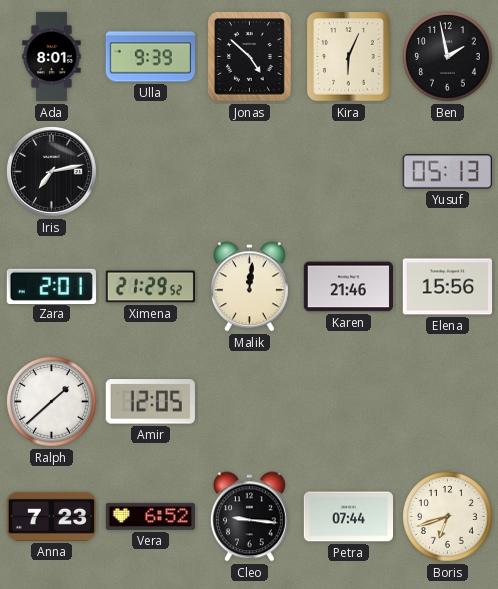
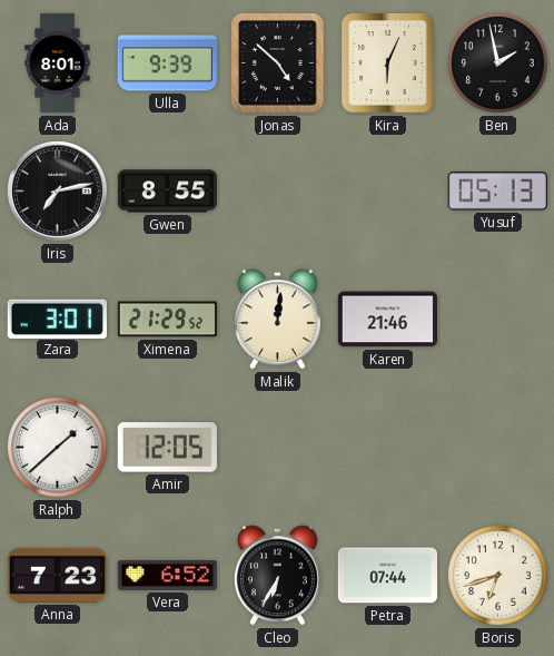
Gwen: none -> 8:55
Zara: 2:01 -> 3:01
Elena: 15:56 -> none
Cleo: 9:16 -> 6:35
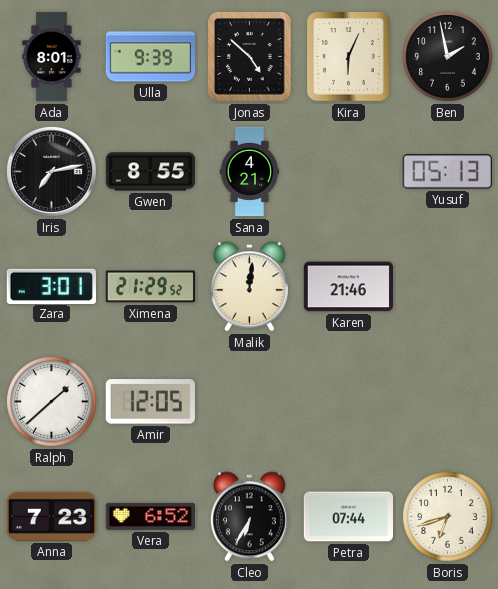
Sana: none -> 4:21
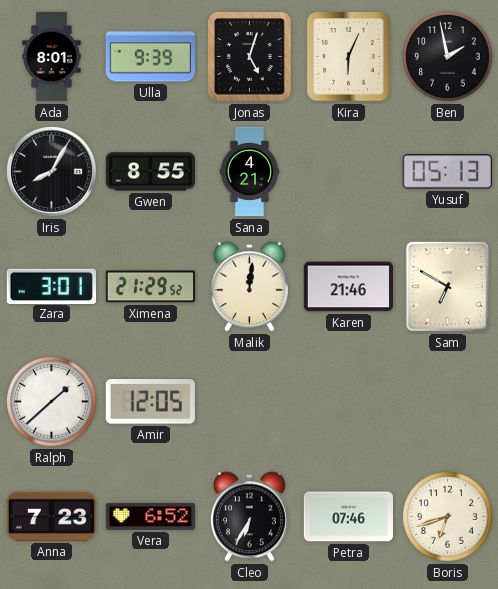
Jonas: 4:52 -> 5:03
Iris: 7:13 -> 8:05
Sam: none -> 6:50
Petra: 07:44 -> 07:46
